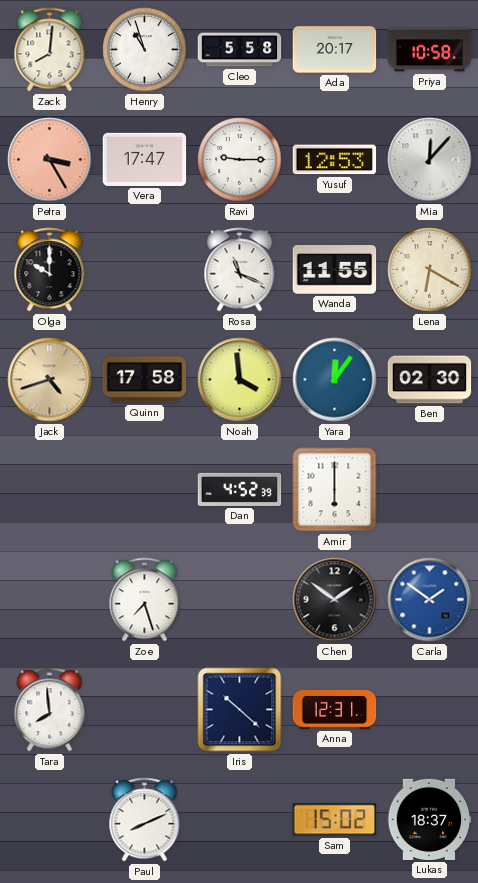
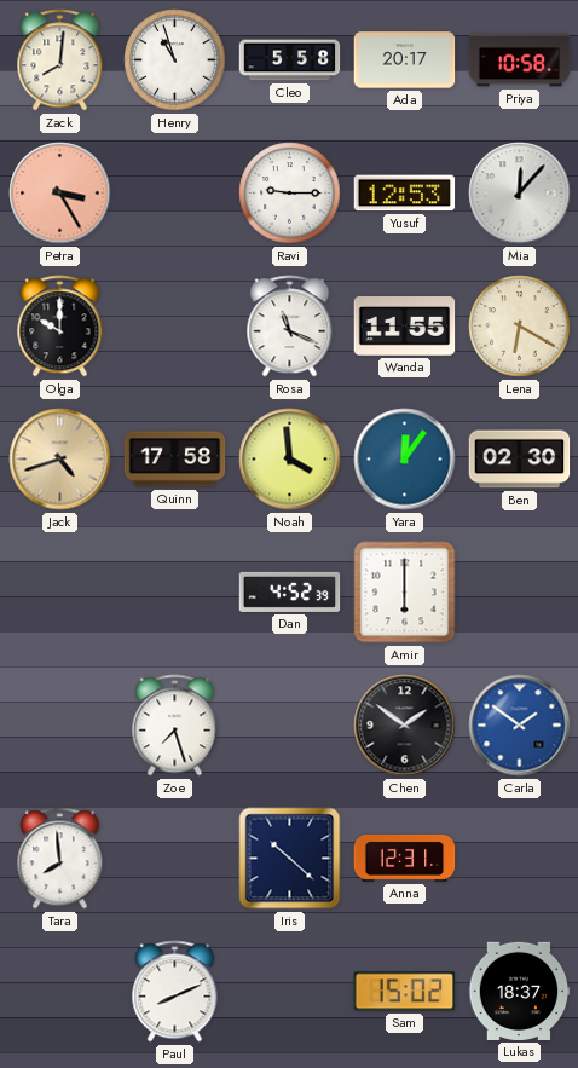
Vera: 17:47 -> none
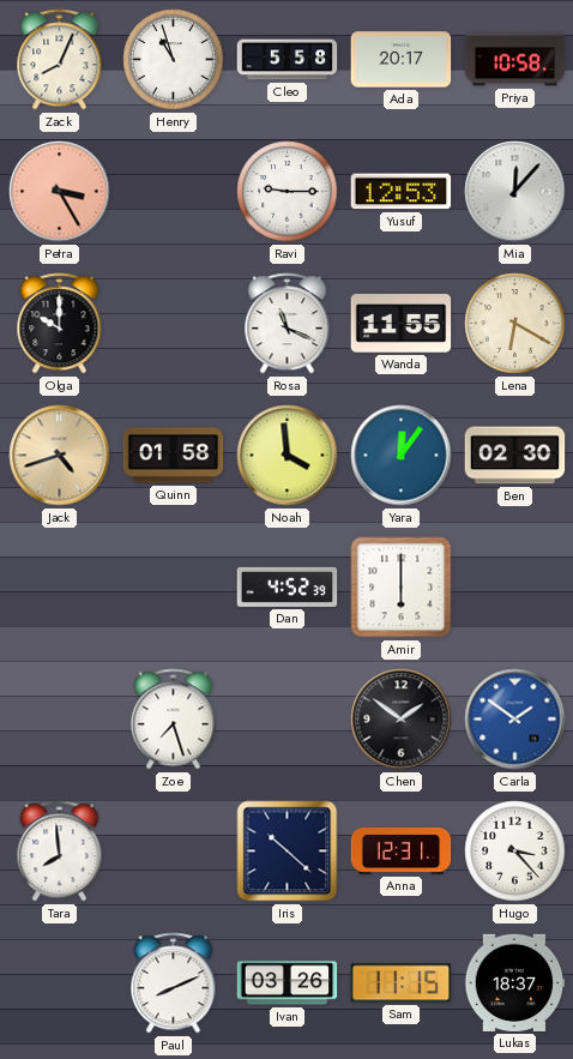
Zack: 8:01 -> 8:04
Quinn: 17:58 -> 01:58
Hugo: none -> 3:23
Ivan: none -> 03:26
Sam: 15:02 -> 11:15
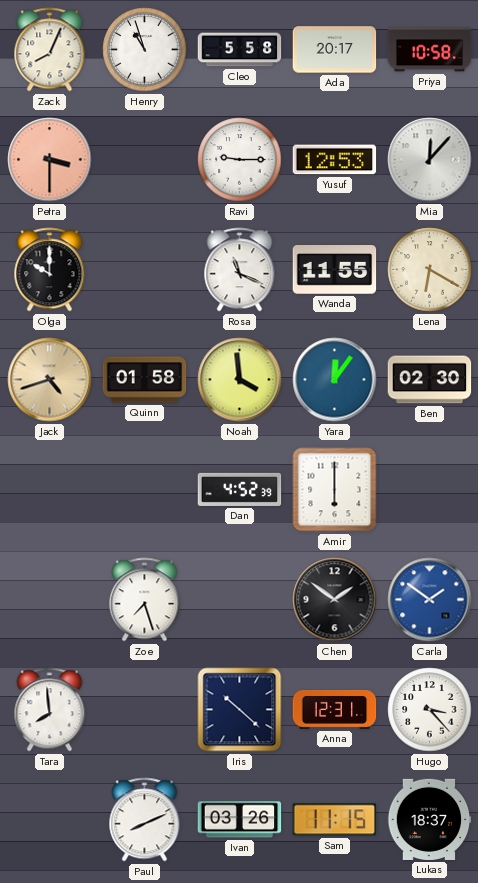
Petra: 3:25 -> 3:30
